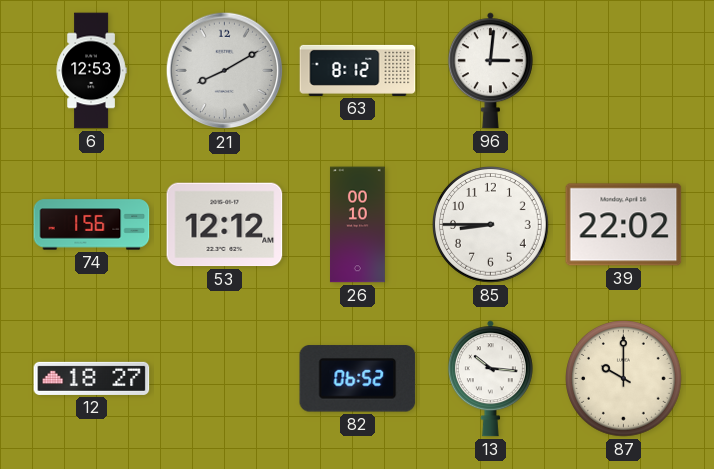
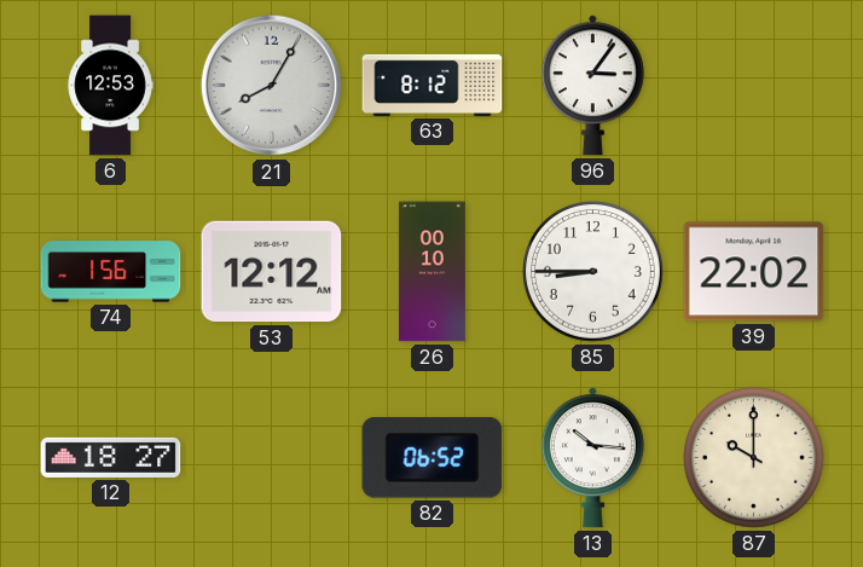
21: 8:10 -> 8:05
96: 3:01 -> 3:06
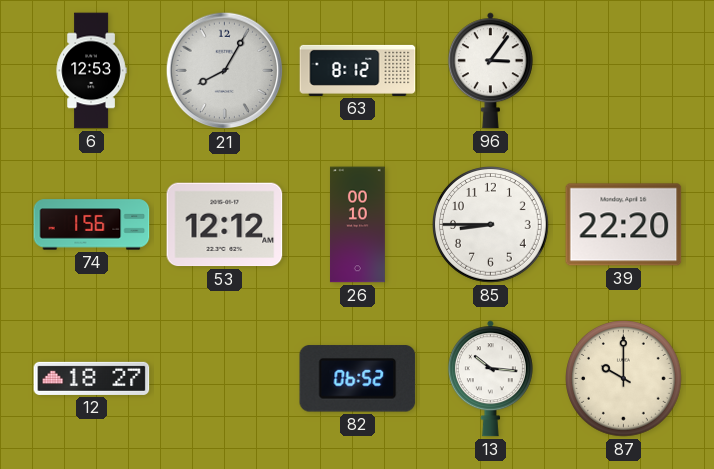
39: 22:02 -> 22:20
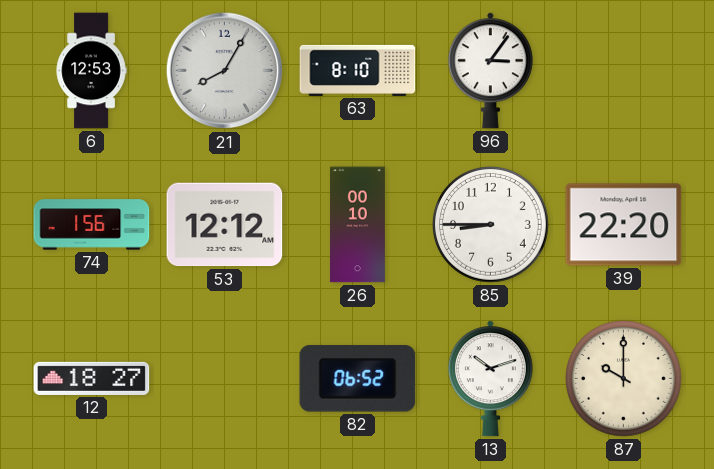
63: 8:12 -> 8:10
13: 10:16 -> 10:12
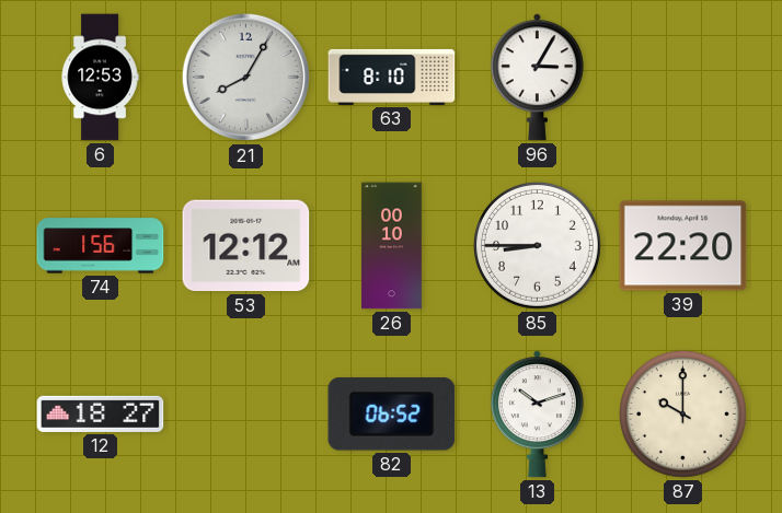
96: 3:06 -> 3:05
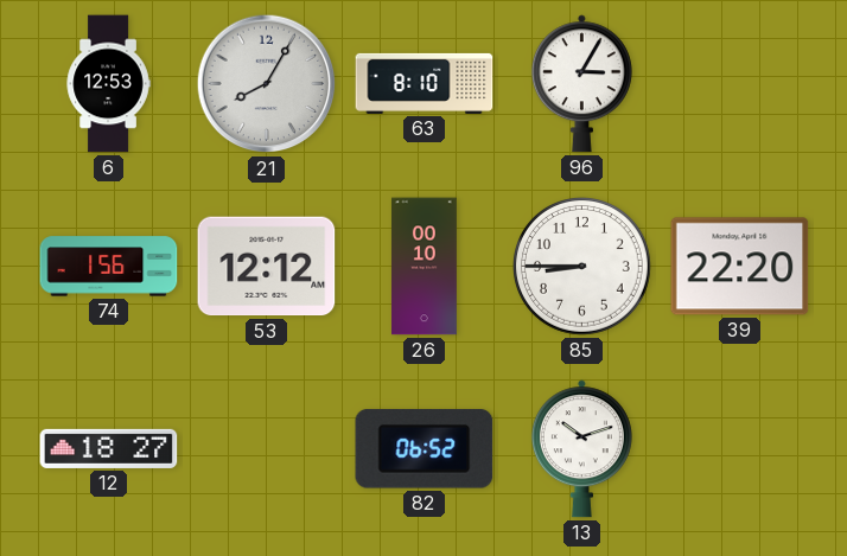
87: 10:00 -> none
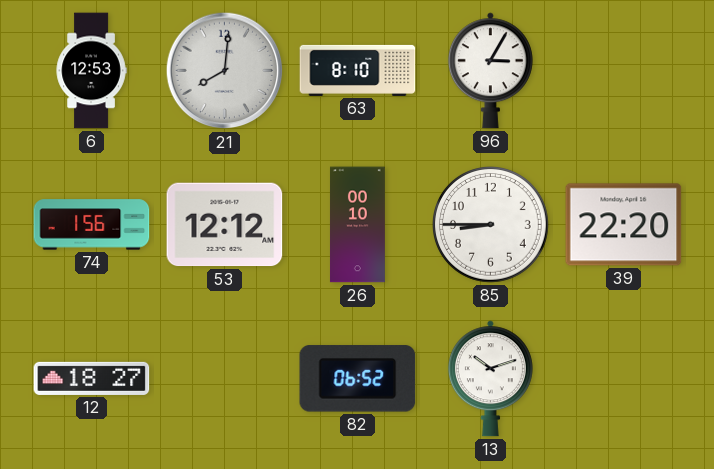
21: 8:05 -> 8:01
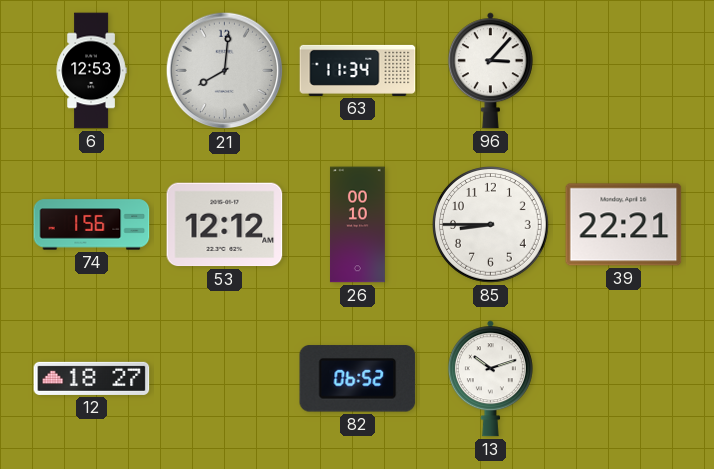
63: 8:10 -> 11:34
96: 3:05 -> 3:07
39: 22:20 -> 22:21
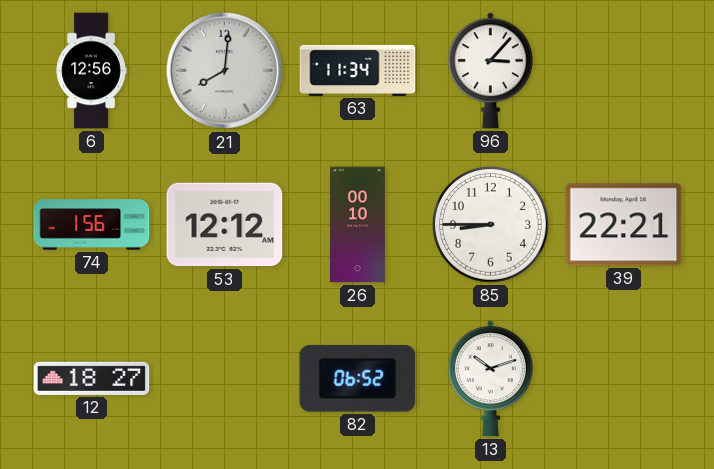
6: 12:53 -> 12:56
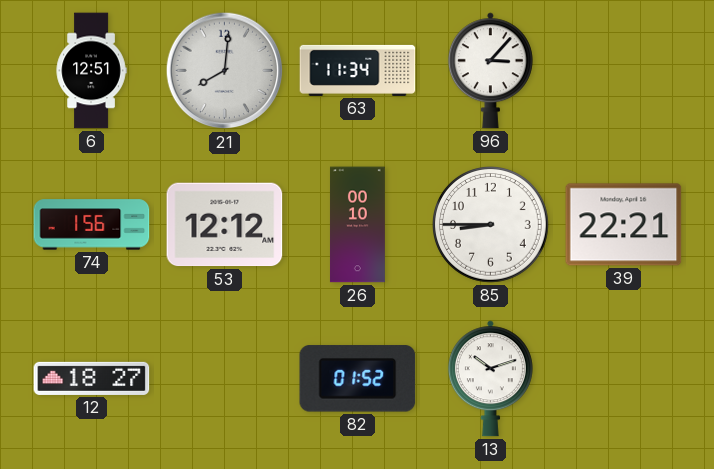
6: 12:56 -> 12:51
82: 06:52 -> 01:52
